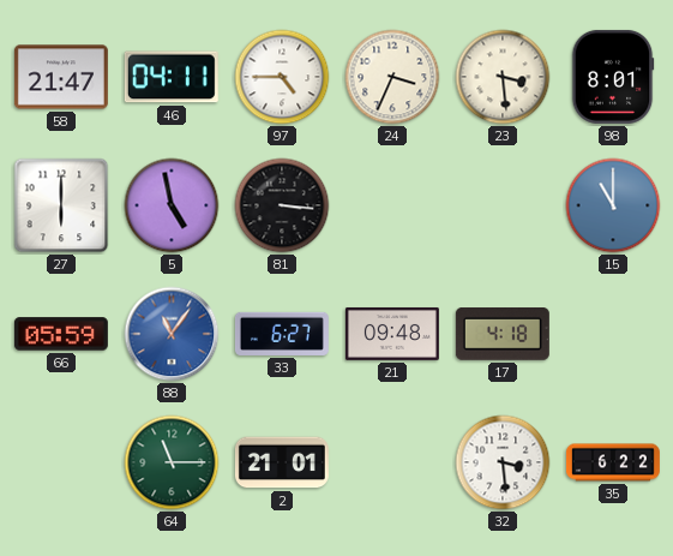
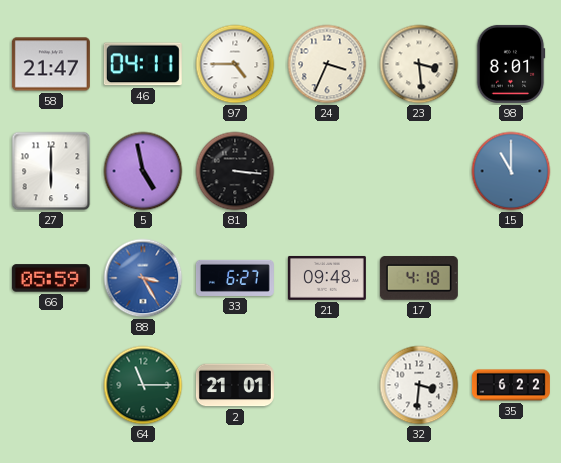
88: 11:06 -> 3:25
32: 3:29 -> 3:31
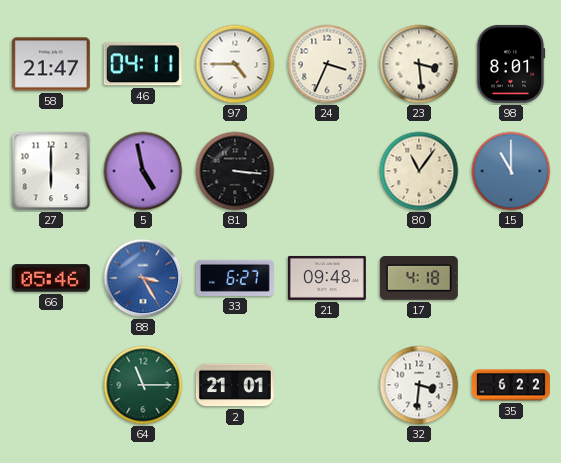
80: none -> 11:06
66: 05:59 -> 05:46
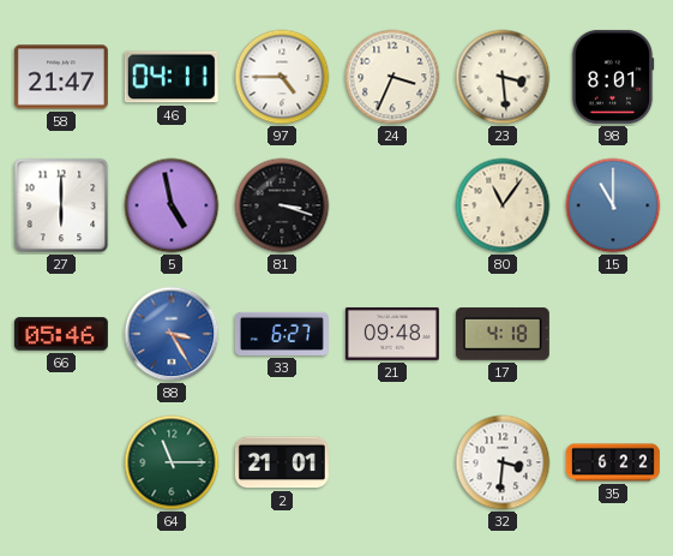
81: 3:16 -> 3:18
